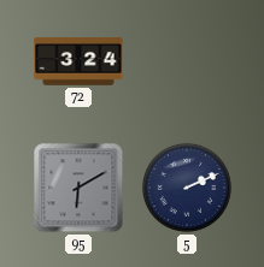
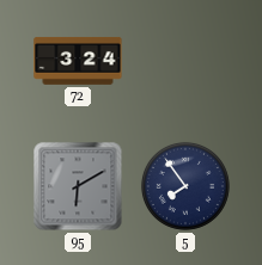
5: 2:11 -> 7:54
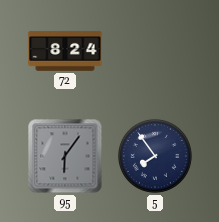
72: 3:24 -> 8:24
95: 6:10 -> 6:06
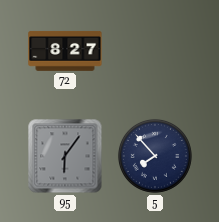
72: 8:24 -> 8:27
5: 7:54 -> 7:53
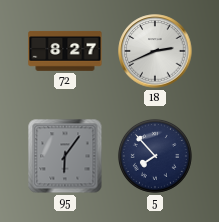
18: none -> 2:41
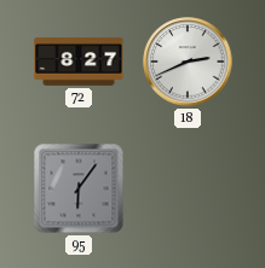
5: 7:53 -> none
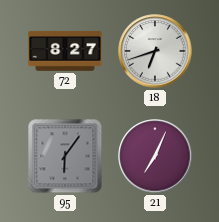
18: 2:41 -> 6:42
21: none -> 7:04
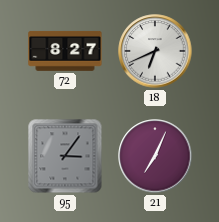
18: 6:42 -> 6:41
95: 6:06 -> 3:06
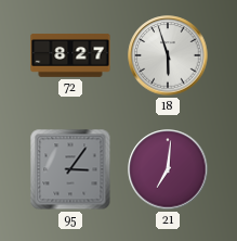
18: 6:41 -> 5:57
21: 7:04 -> 7:01
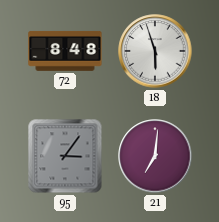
72: 8:27 -> 8:48
